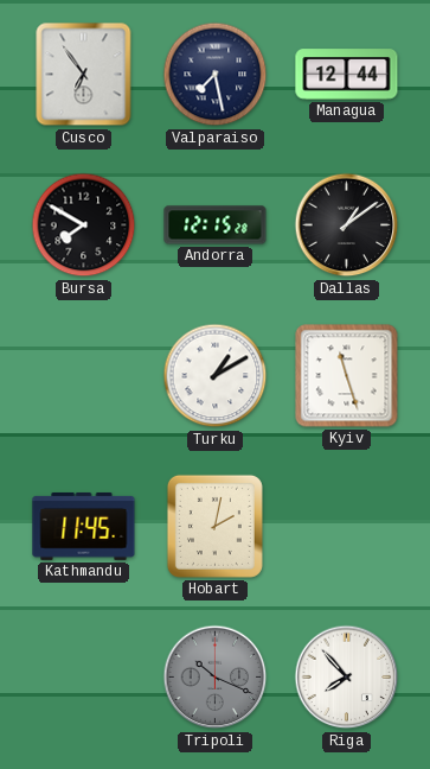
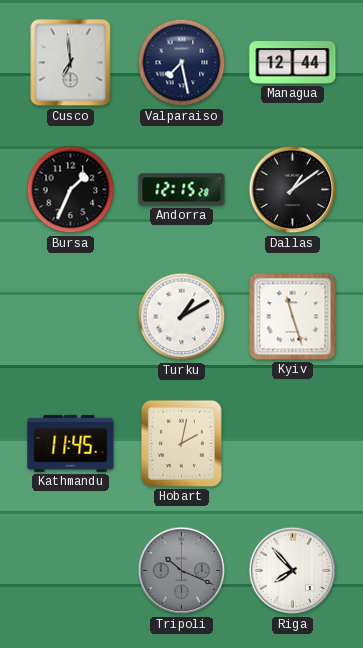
Cusco: 6:54 -> 6:59
Bursa: 7:50 -> 1:34
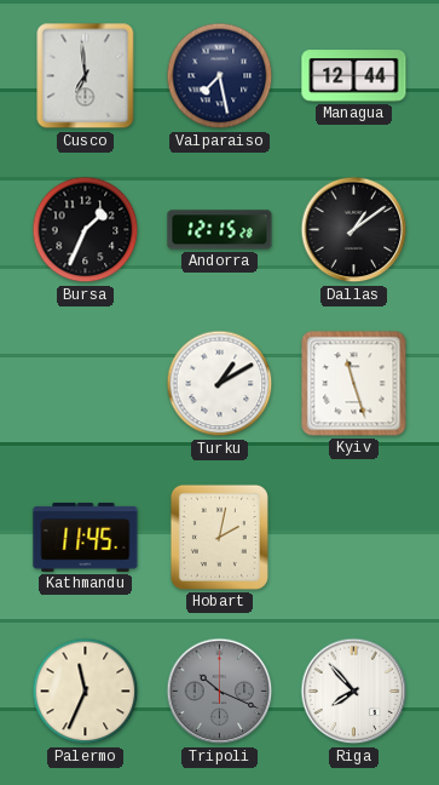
Palermo: none -> 11:34
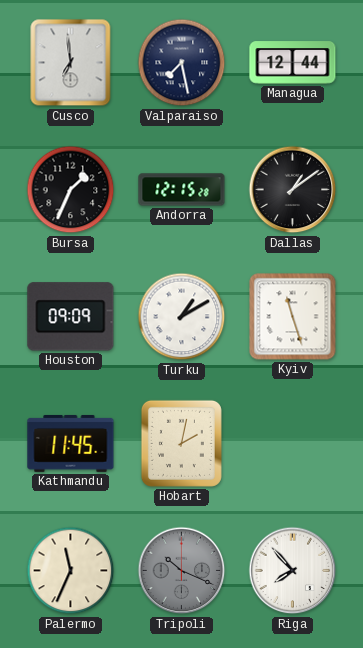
Houston: none -> 09:09
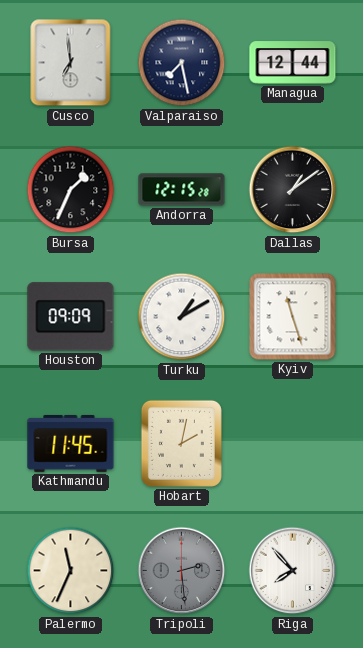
Tripoli: 10:19 -> 2:29
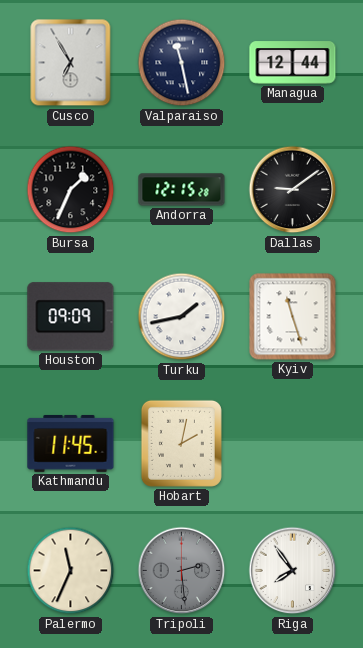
Cusco: 6:59 -> 6:55
Valparaiso: 7:28 -> 11:28
Dallas: 1:09 -> 9:09
Turku: 1:10 -> 1:43
Riga: 7:53 -> 7:54
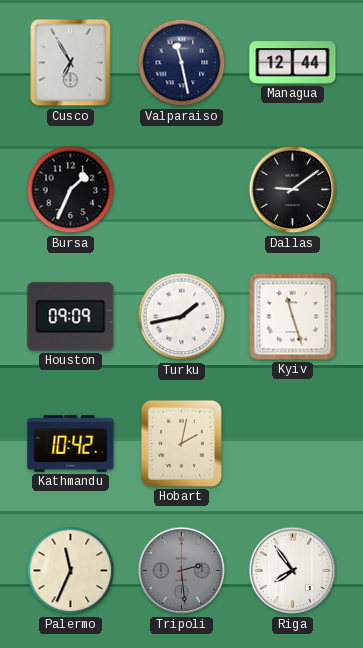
Andorra: 12:15 -> none
Kathmandu: 11:45 -> 10:42
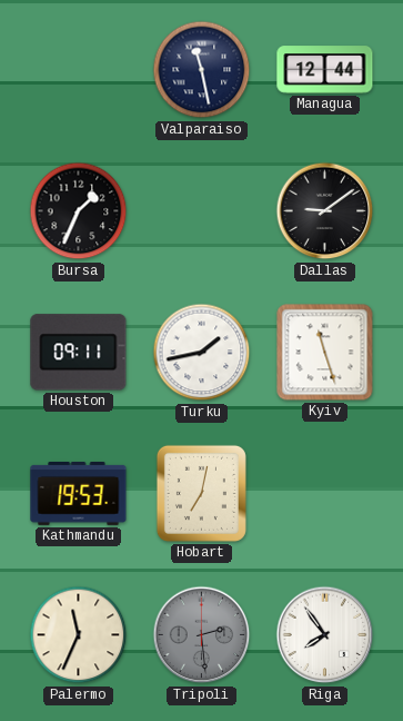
Cusco: 6:55 -> none
Houston: 09:09 -> 09:11
Kathmandu: 10:42 -> 19:53
Hobart: 2:02 -> 7:02
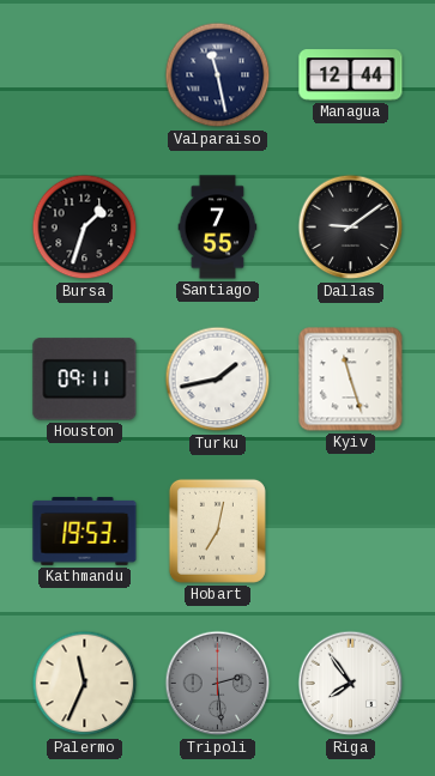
Bursa: 1:34 -> 1:33
Santiago: none -> 7:55
